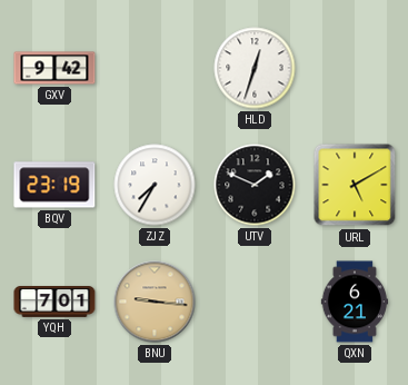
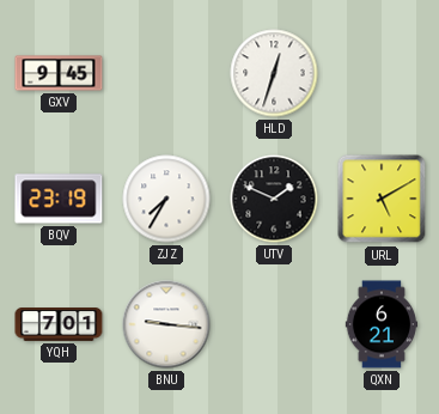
GXV: 9:42 -> 9:45
BNU dial: champagne -> white
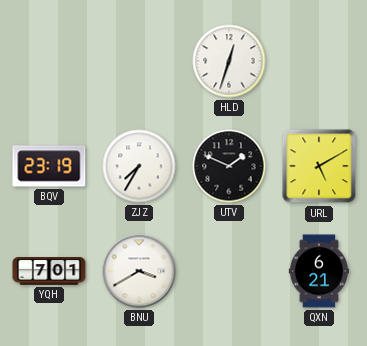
GXV: 9:45 -> none
BNU: 9:16 -> 3:40
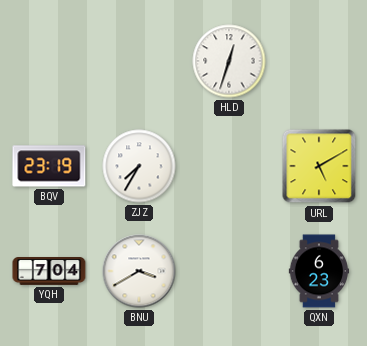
UTV: 1:49 -> none
YQH: 7:01 -> 7:04
QXN: 6:21 -> 6:23
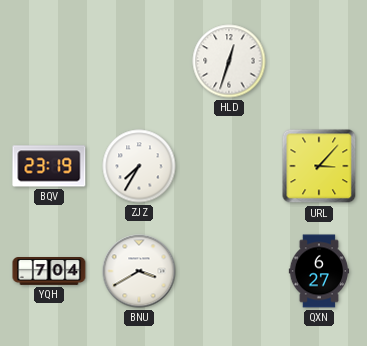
URL: 5:10 -> 3:07
QXN: 6:23 -> 6:27
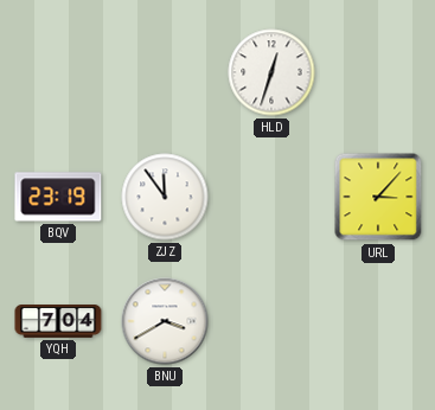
ZJZ: 7:35 -> 11:54
QXN: 6:27 -> none
